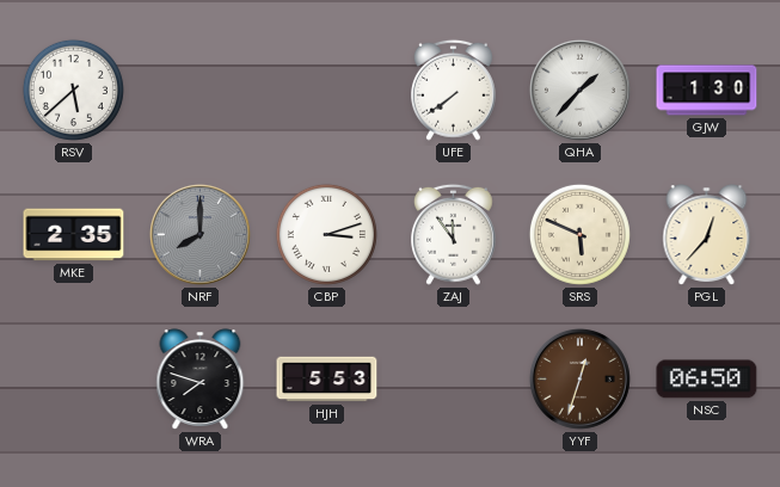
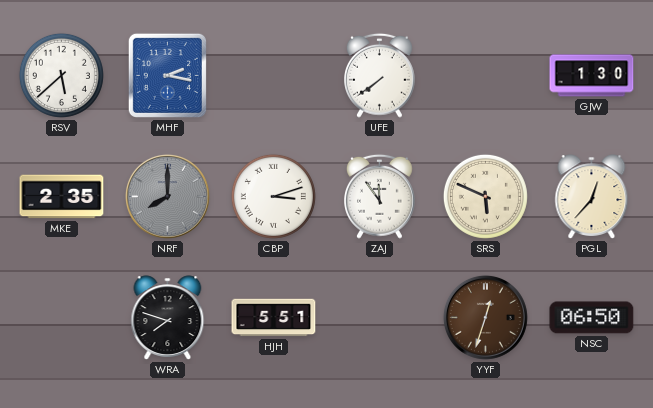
MHF: none -> 2:17
QHA: 1:37 -> none
HJH: 5:53 -> 5:51
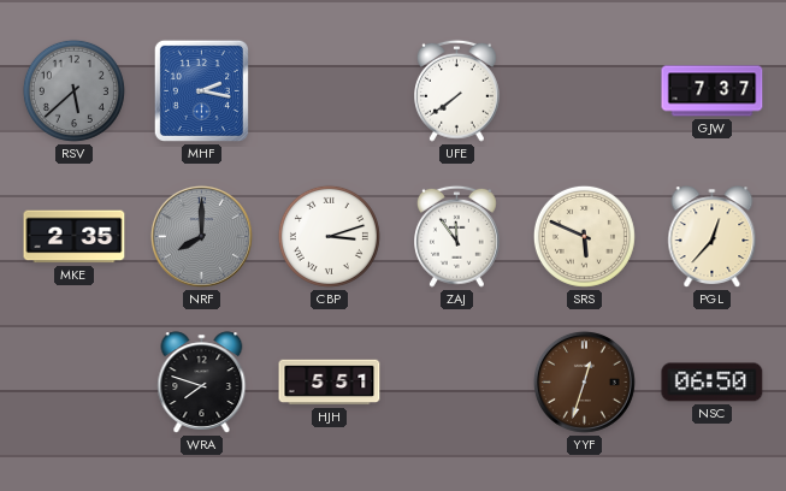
RSV dial: white -> grey
GJW: 1:30 -> 7:37
